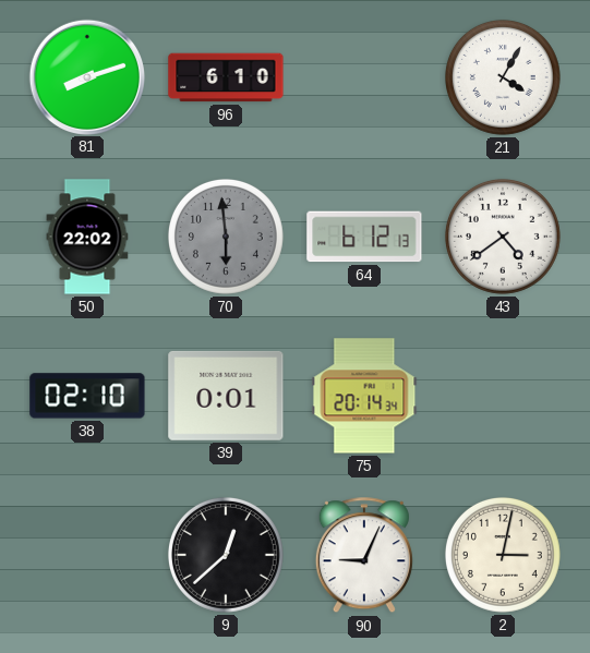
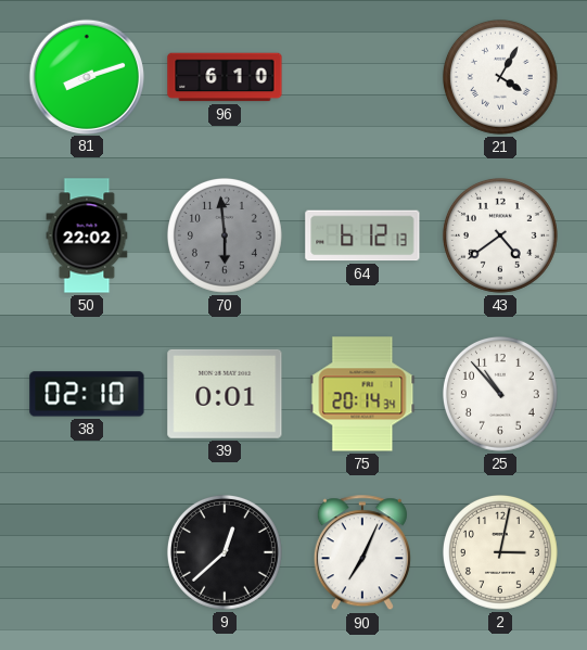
25: none -> 10:53
90: 9:04 -> 7:04
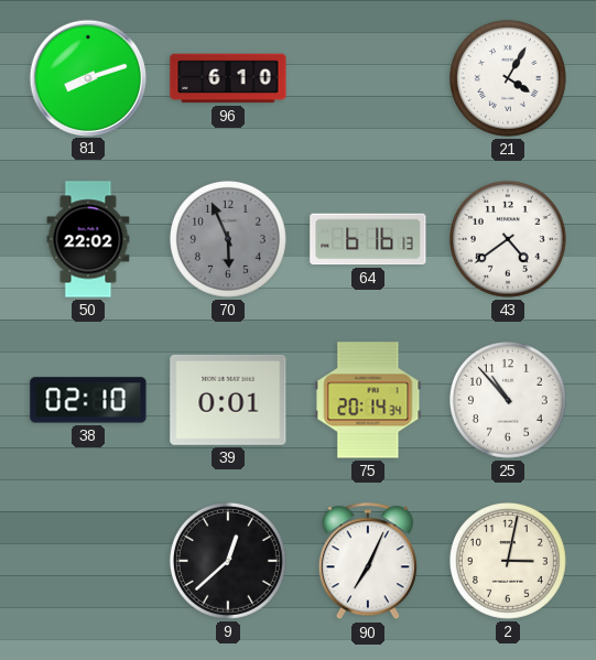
70: 5:59 -> 5:56
64: 6:12 -> 6:16
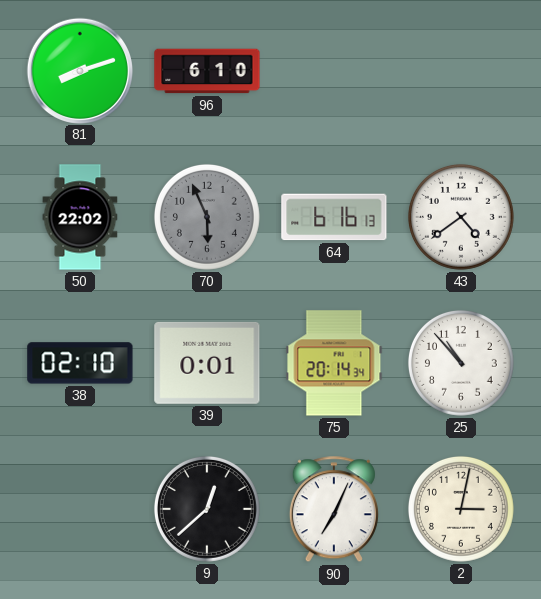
21: 4:05 -> none
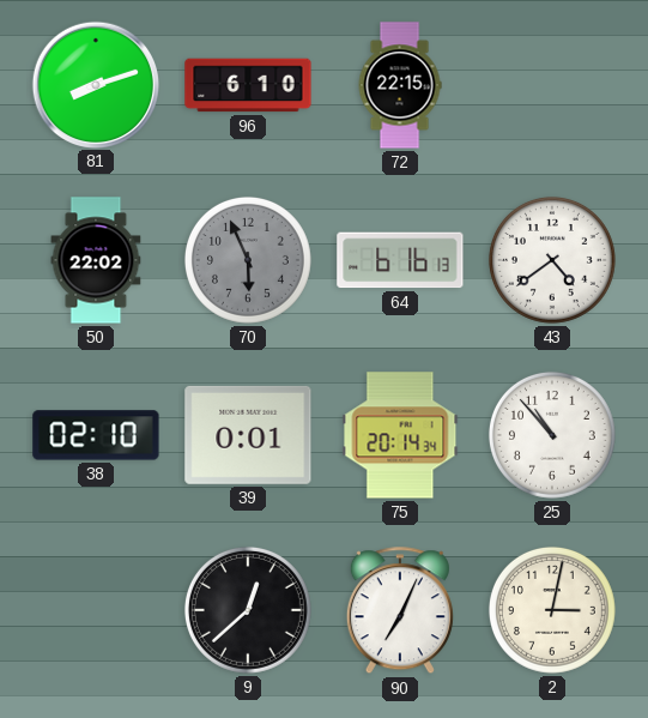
72: none -> 22:15
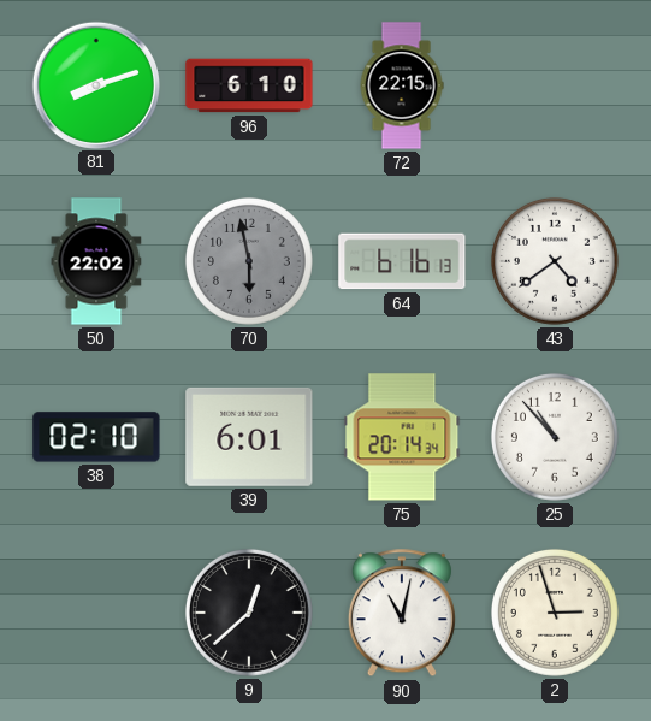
70: 5:56 -> 5:58
39: 0:01 -> 6:01
90: 7:04 -> 11:02
2: 3:02 -> 2:57
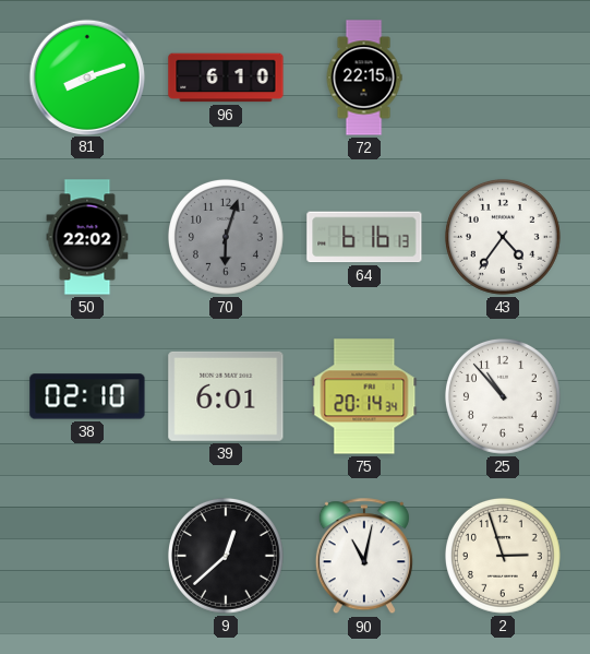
70: 5:58 -> 6:03
43: 4:39 -> 4:36
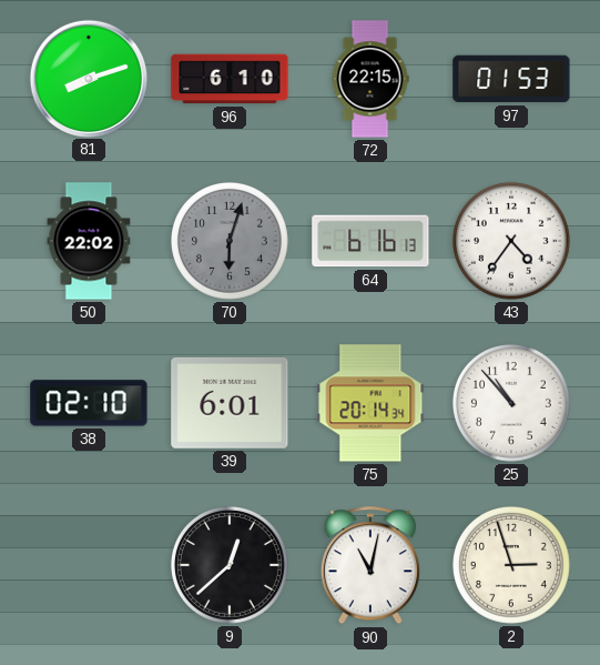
97: none -> 01:53
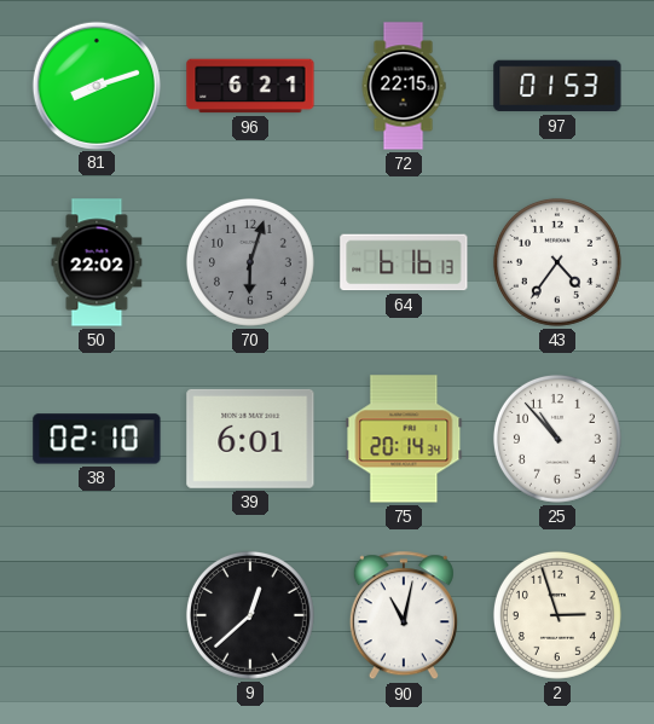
96: 6:10 -> 6:21
